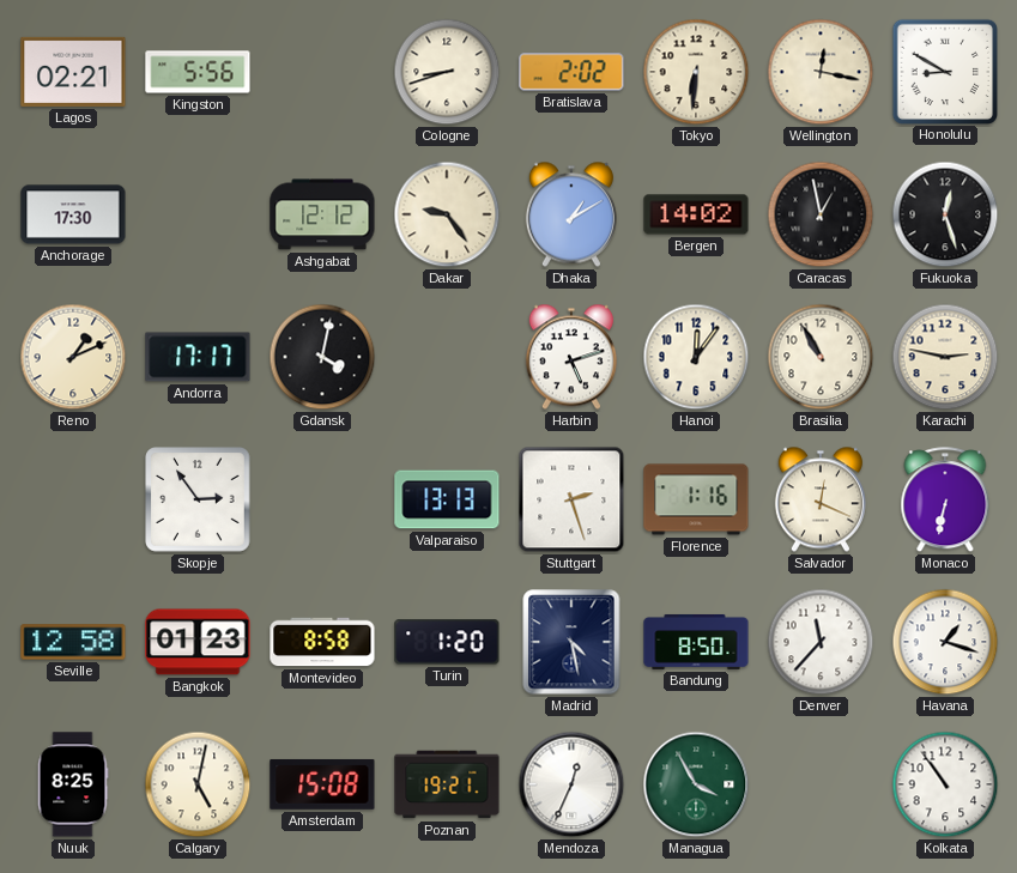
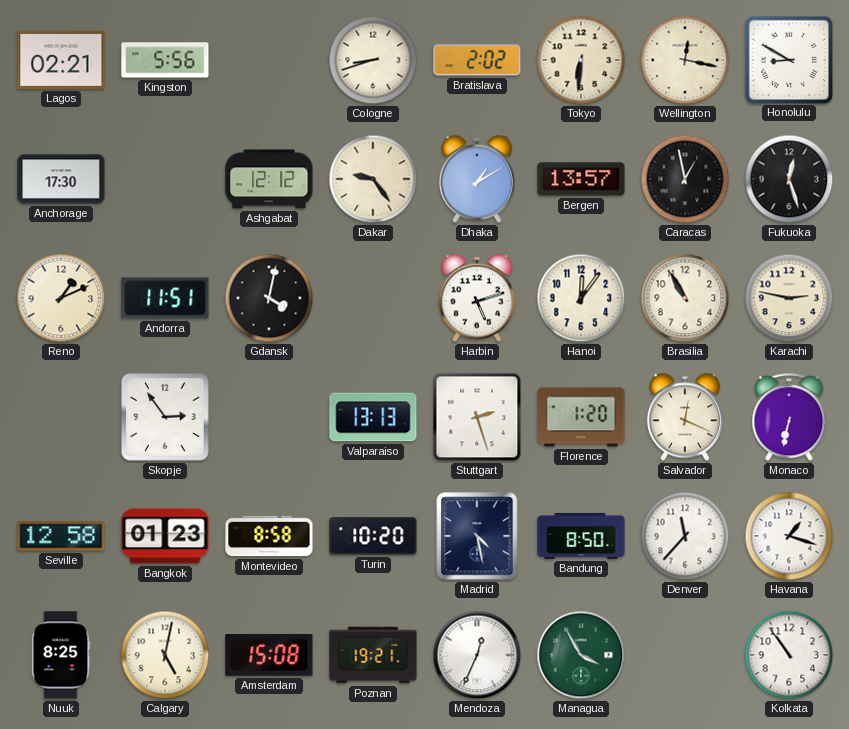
Bergen: 14:02 -> 13:57
Andorra: 17:17 -> 11:51
Florence: 1:16 -> 1:20
Turin: 1:20 -> 10:20
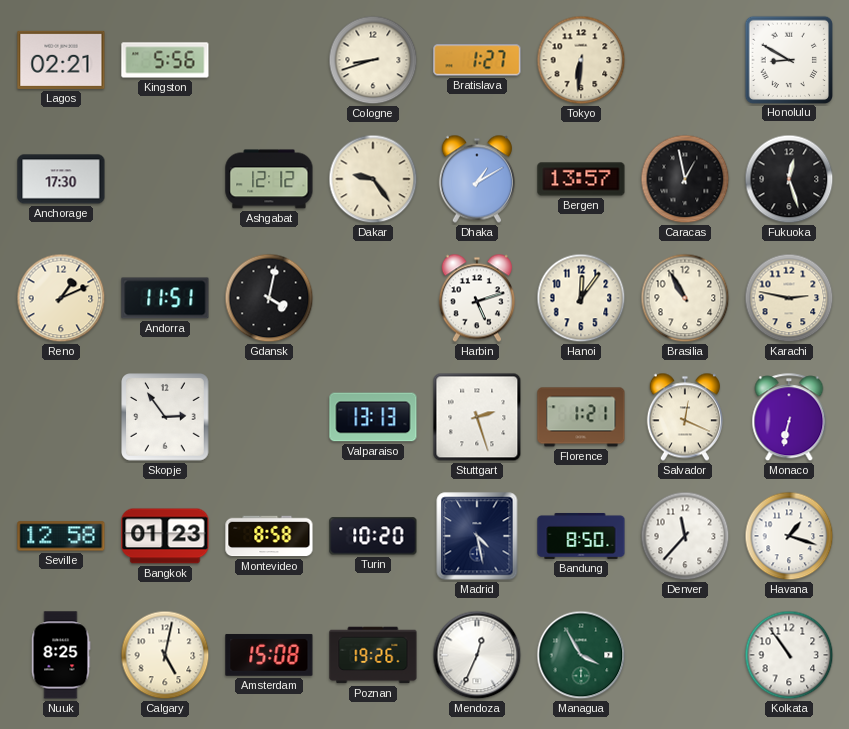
Bratislava: 2:02 -> 1:27
Wellington: 12:17 -> none
Florence: 1:20 -> 1:21
Poznan: 19:21 -> 19:26
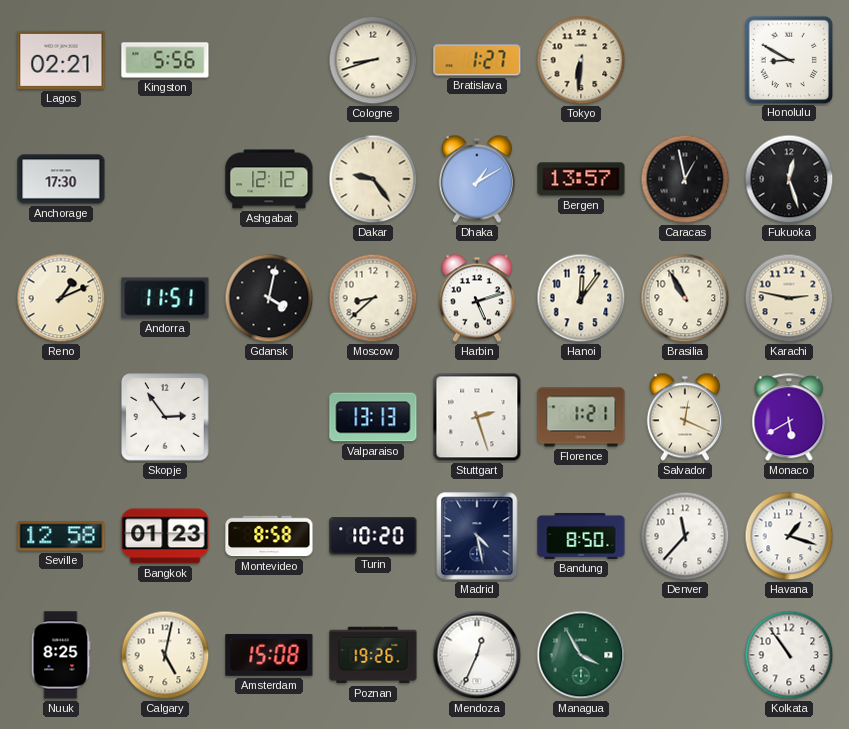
Moscow: none -> 8:38
Monaco: 6:32 -> 5:40
